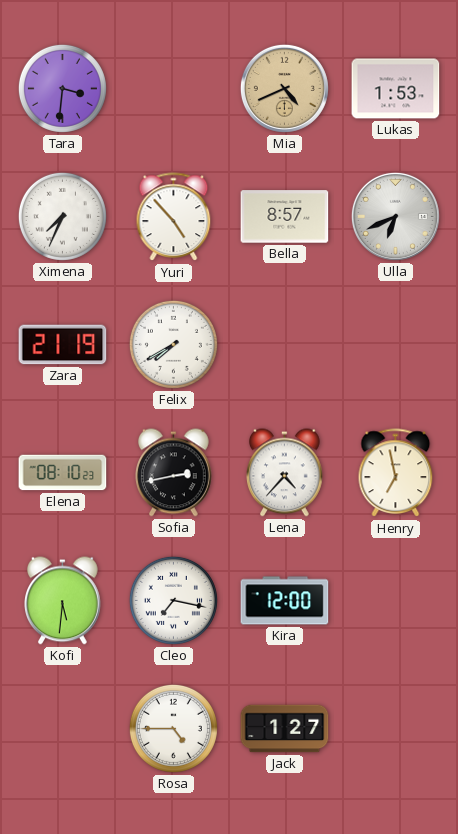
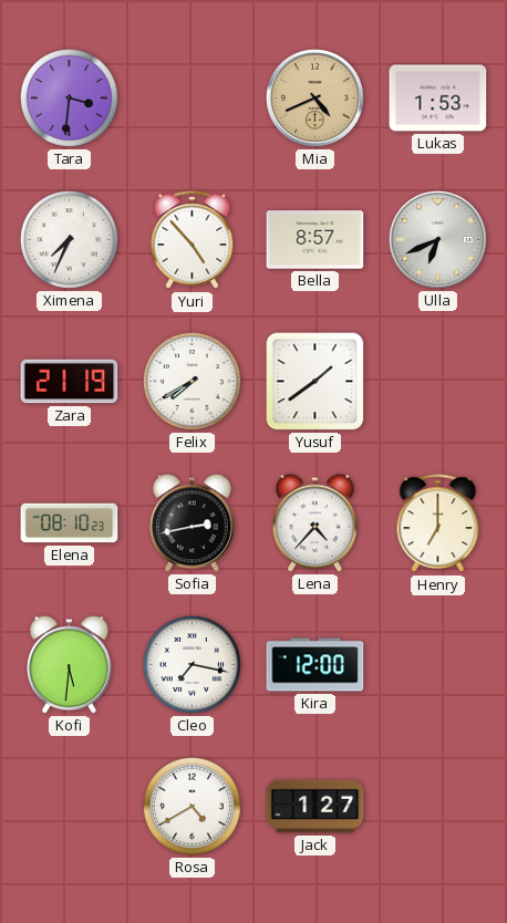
Yusuf: none -> 1:39
Henry: 6:58 -> 7:00
Rosa: 4:45 -> 4:40
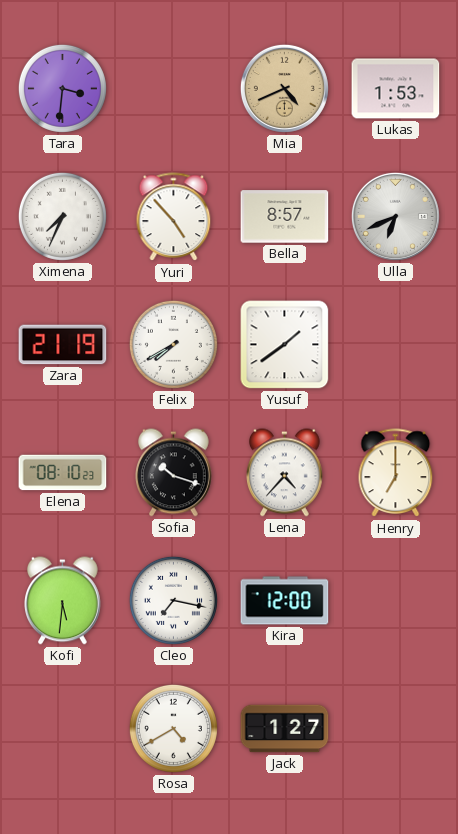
Sofia: 2:43 -> 10:18
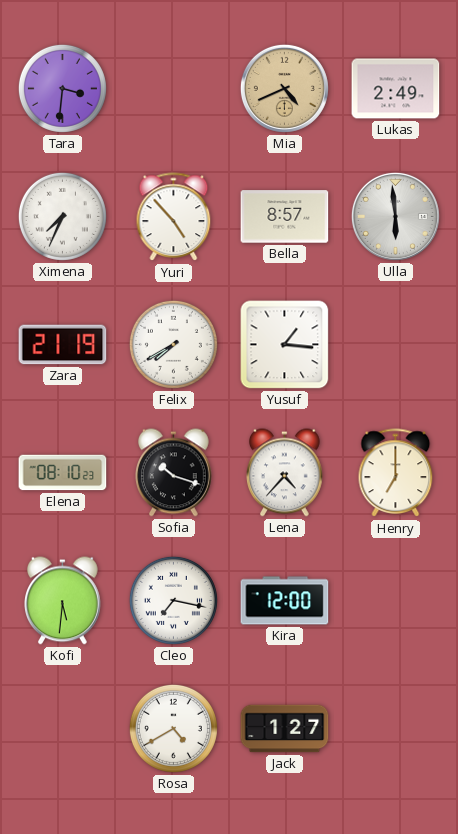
Lukas: 1:53 -> 2:49
Ulla: 6:41 -> 5:59
Yusuf: 1:39 -> 1:16
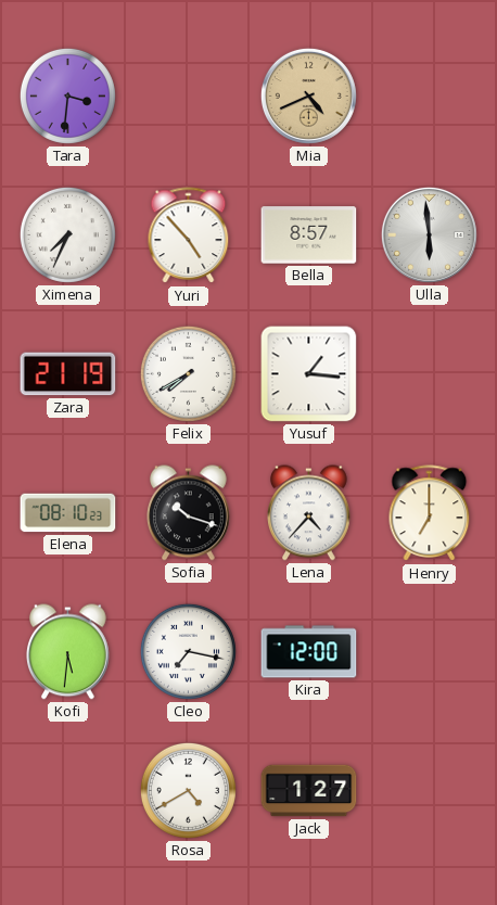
Lukas: 2:49 -> none
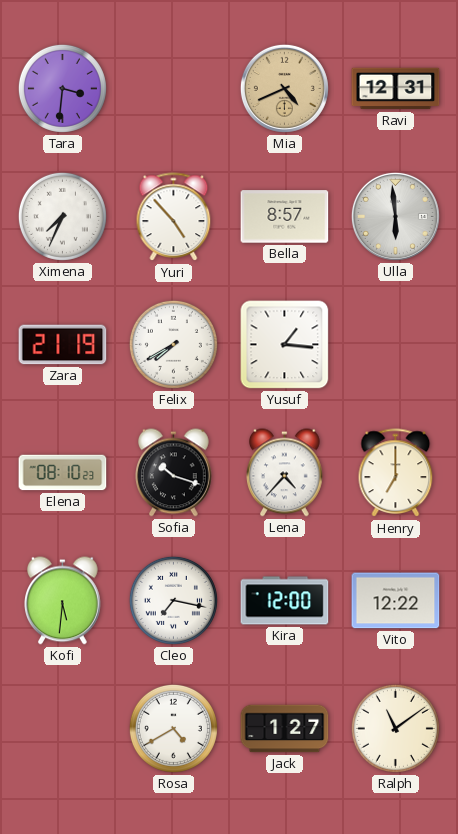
Ravi: none -> 12:31
Vito: none -> 12:22
Ralph: none -> 11:09
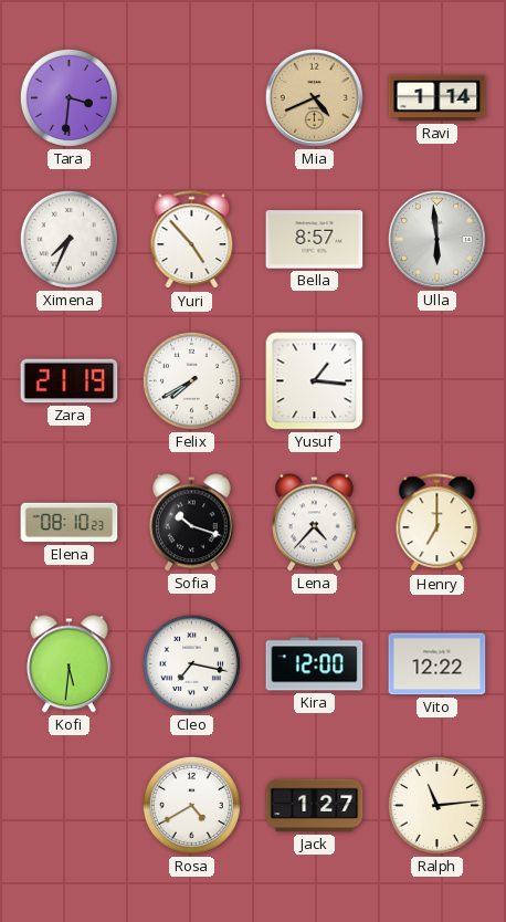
Ravi: 12:31 -> 1:14
Ralph: 11:09 -> 11:14
